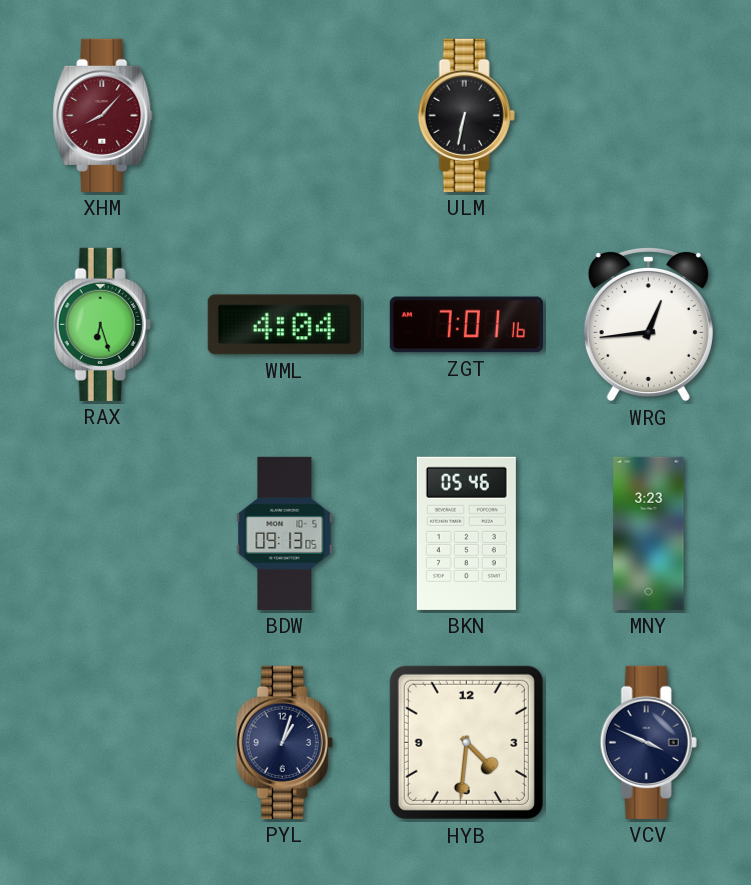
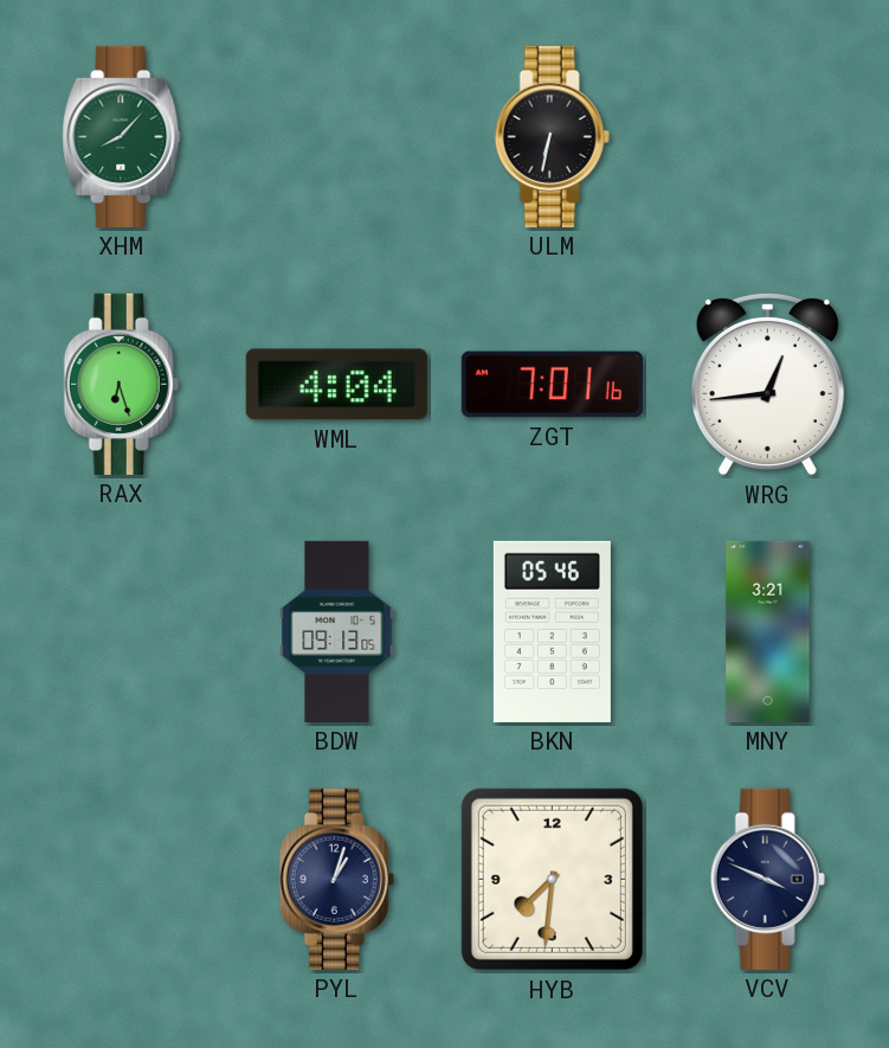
XHM dial: burgundy -> green
MNY: 3:23 -> 3:21
HYB: 4:31 -> 7:31
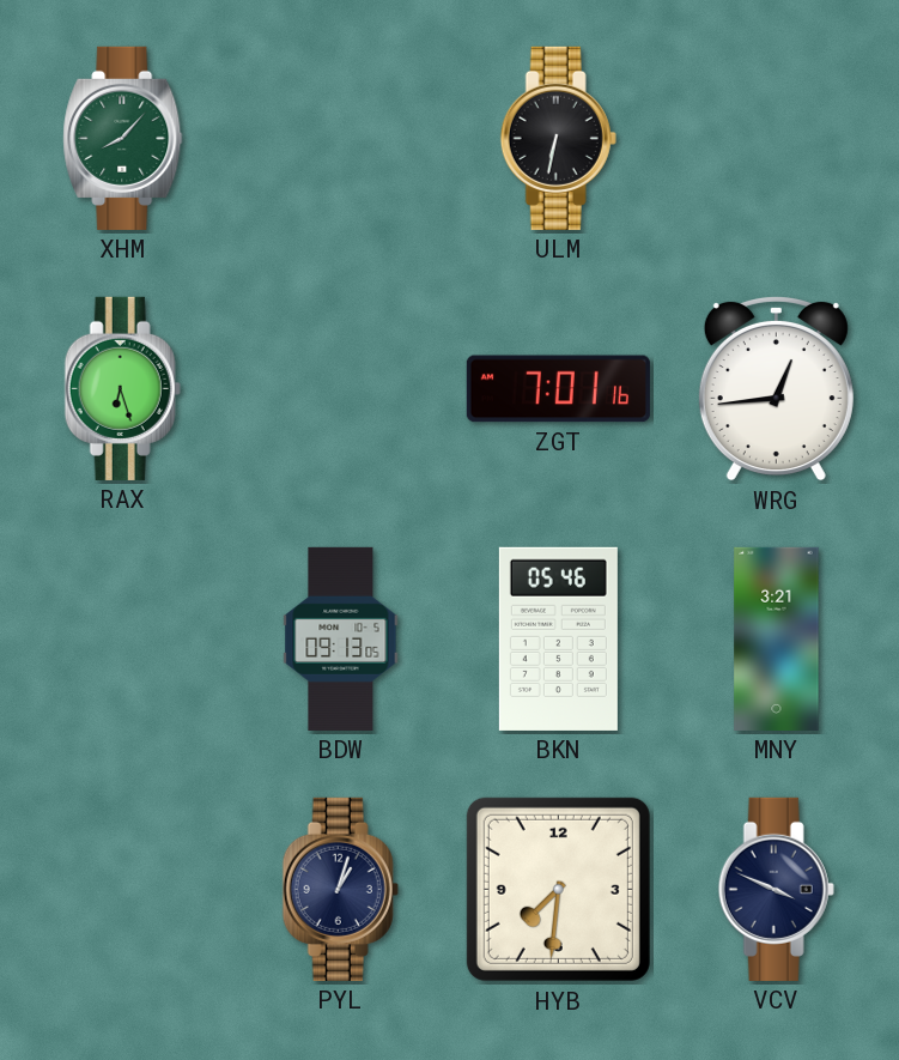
WML: 4:04 -> none
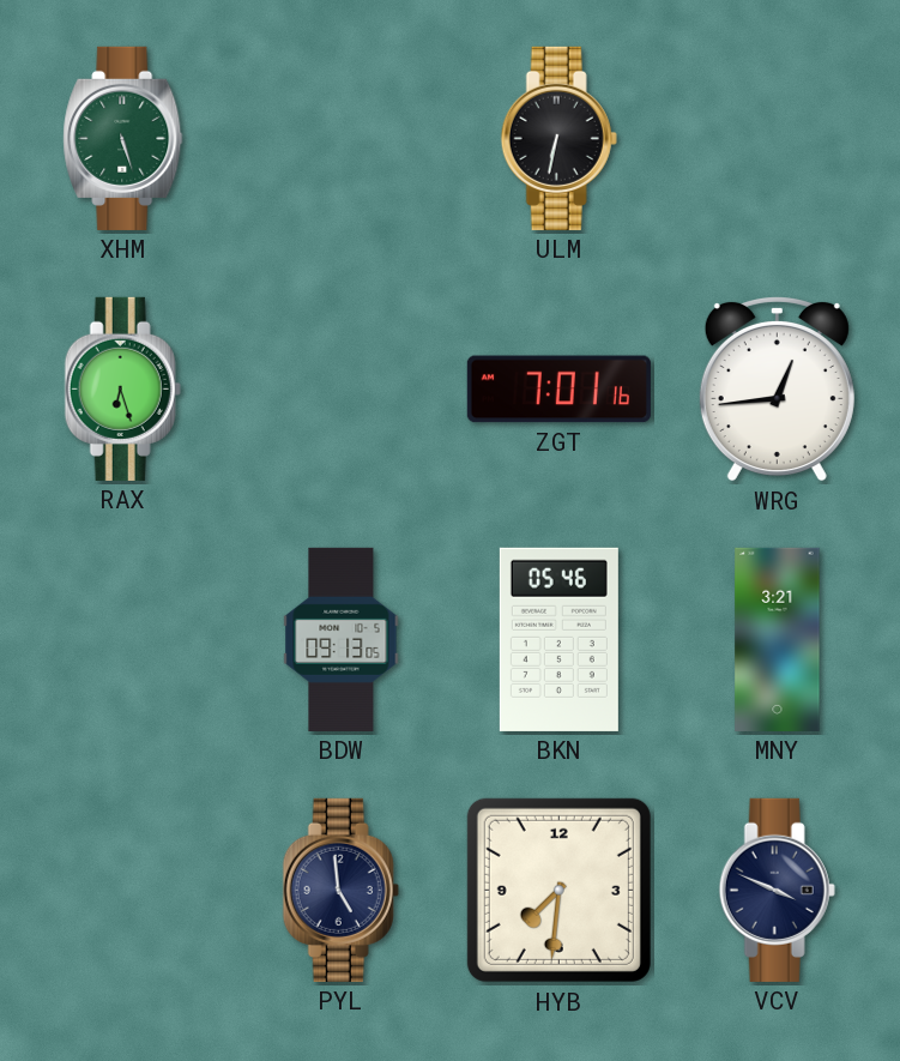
XHM: 8:07 -> 5:27
PYL: 1:03 -> 4:59
